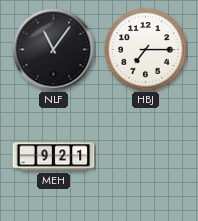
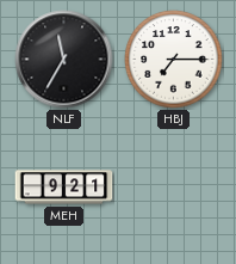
NLF: 11:06 -> 11:35
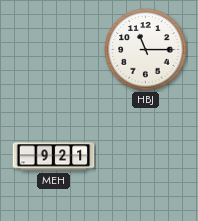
NLF: 11:35 -> none
HBJ: 7:15 -> 11:15
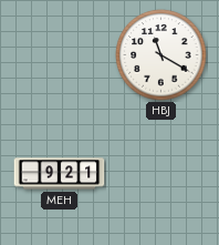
HBJ: 11:15 -> 11:20
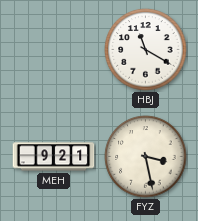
FYZ: none -> 3:28
